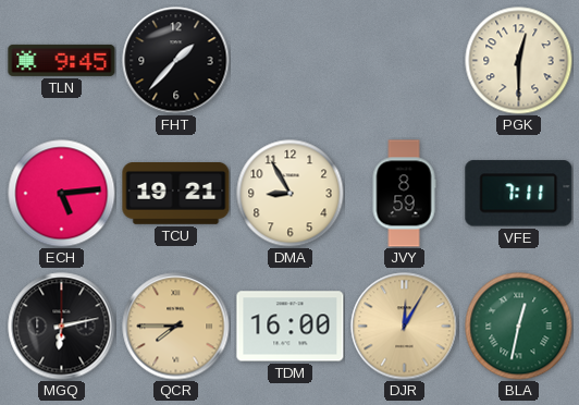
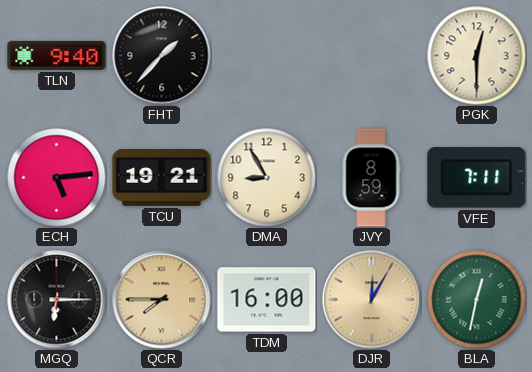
TLN: 9:45 -> 9:40
MGQ: 6:13 -> 6:15
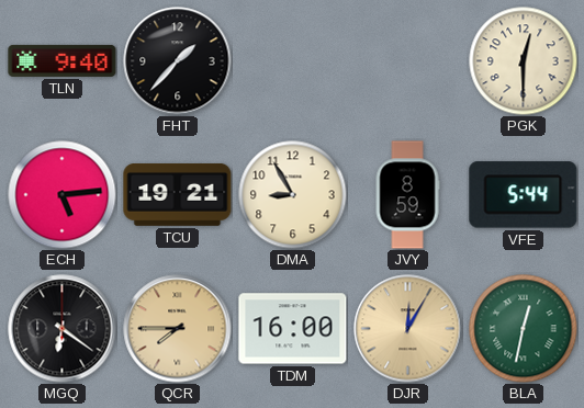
VFE: 7:11 -> 5:44
MGQ: 6:15 -> 6:21
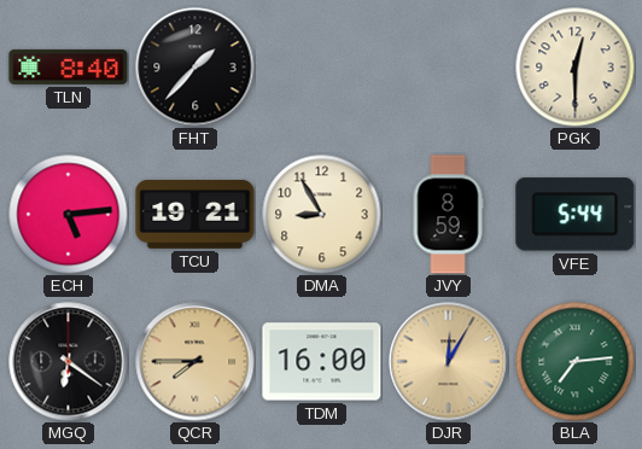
TLN: 9:40 -> 8:40
BLA: 12:32 -> 7:14
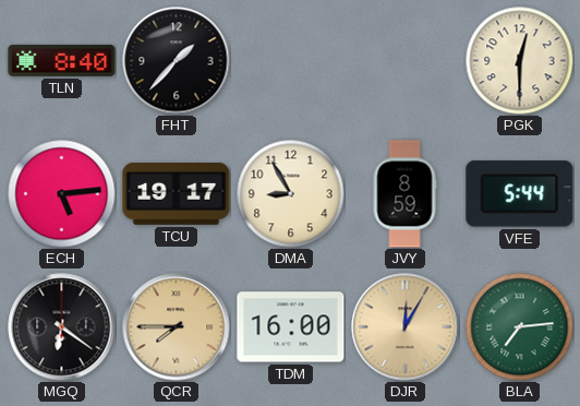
TCU: 19:21 -> 19:17
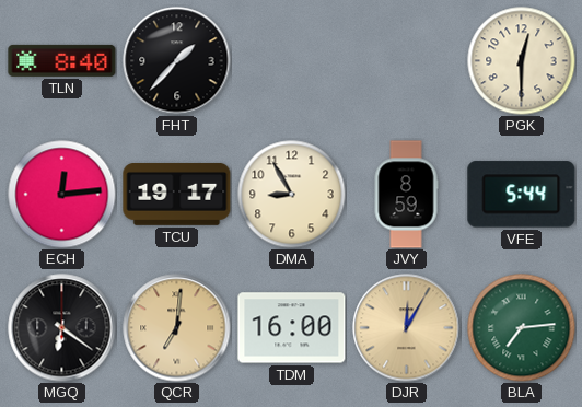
ECH: 5:14 -> 12:14
QCR: 7:45 -> 7:01
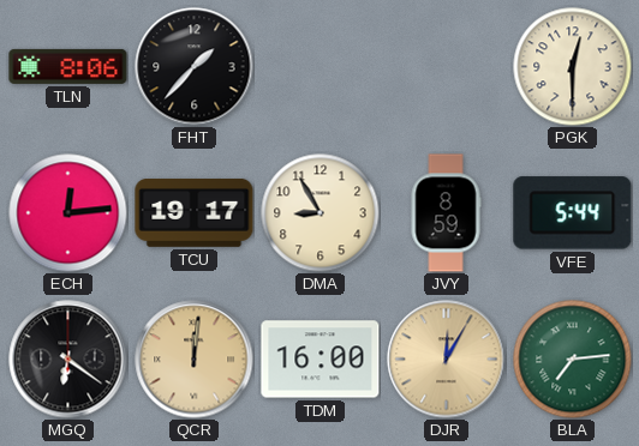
TLN: 8:40 -> 8:06
QCR: 7:01 -> 12:01
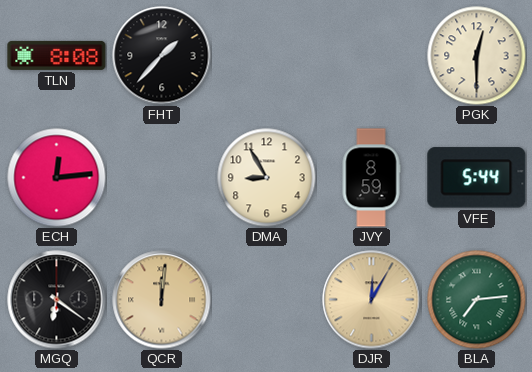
TLN: 8:06 -> 8:08
TCU: 19:17 -> none
TDM: 16:00 -> none
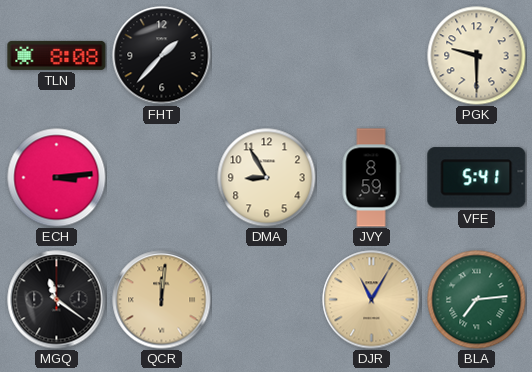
PGK: 12:30 -> 9:30
ECH: 12:14 -> 3:14
VFE: 5:44 -> 5:41
MGQ: 6:21 -> 11:21
DJR: 12:05 -> 11:05
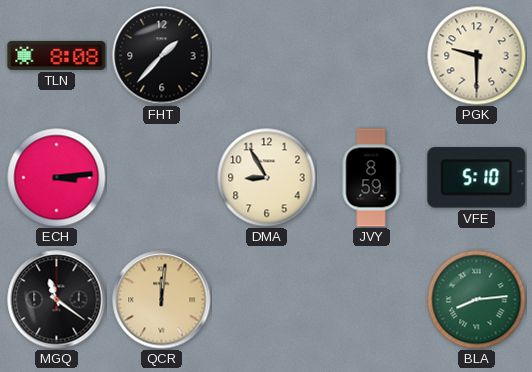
VFE: 5:41 -> 5:10
DJR: 11:05 -> none
BLA: 7:14 -> 8:14
